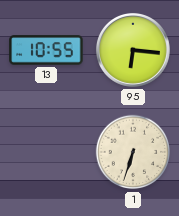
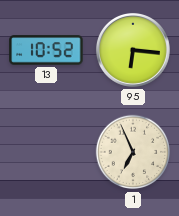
13: 10:55 -> 10:52
1: 6:33 -> 6:56
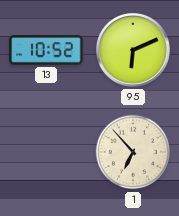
95: 6:16 -> 6:11
1: 6:56 -> 6:53
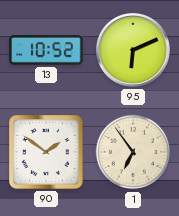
90: none -> 1:51
1: 6:53 -> 6:54
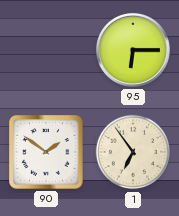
13: 10:52 -> none
95: 6:11 -> 6:15
